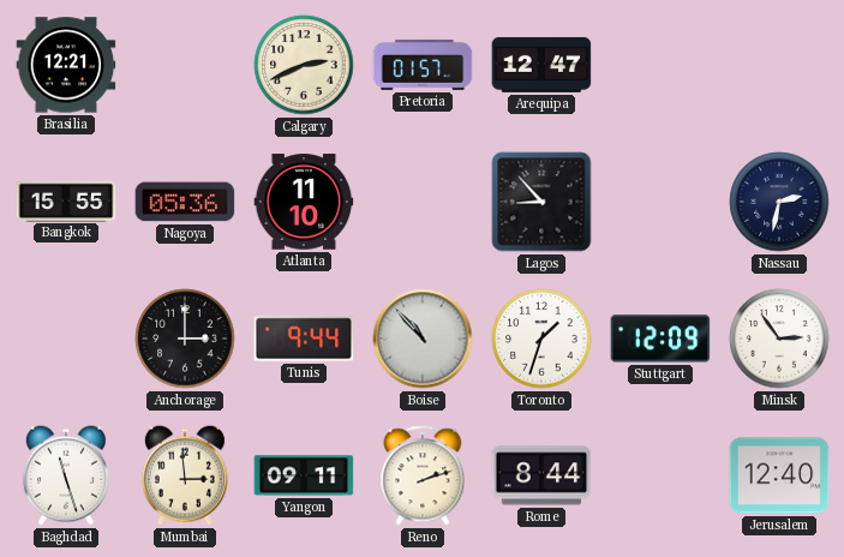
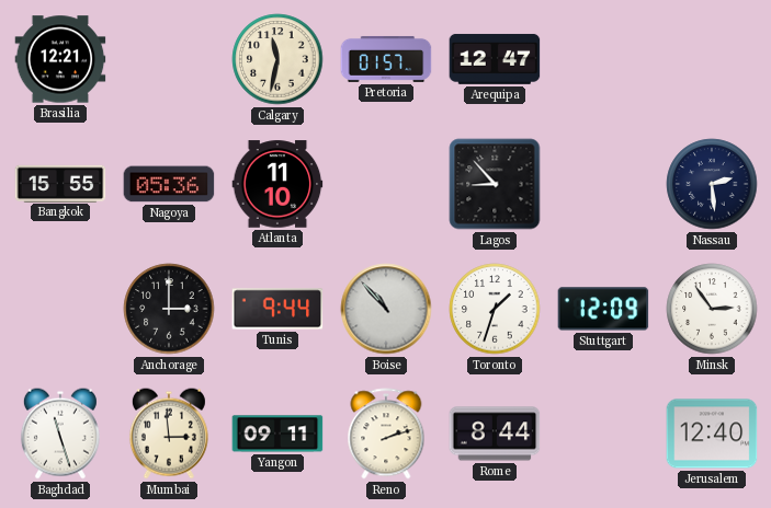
Calgary: 2:41 -> 11:32
Nassau: 2:32 -> 2:29
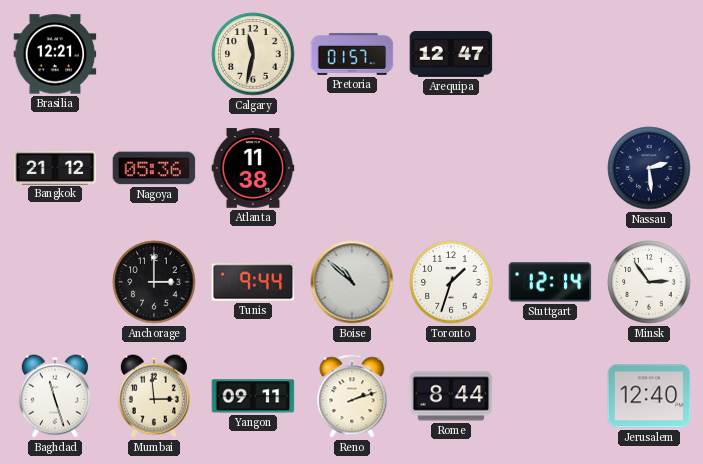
Bangkok: 15:55 -> 21:12
Atlanta: 11:10 -> 11:38
Lagos: 8:53 -> none
Boise: 10:53 -> 10:52
Stuttgart: 12:09 -> 12:14
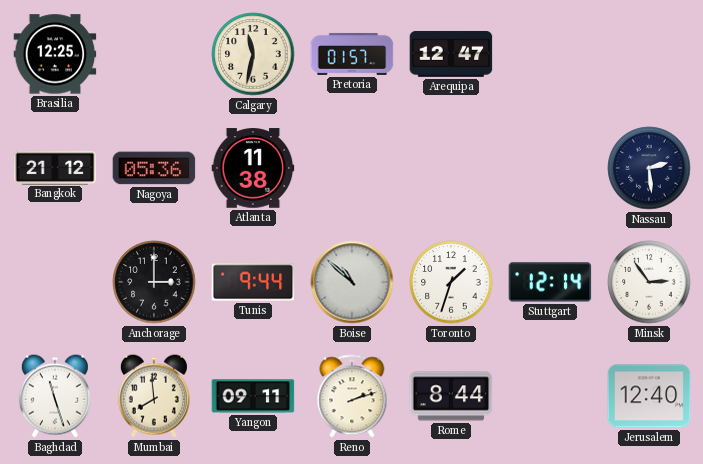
Brasilia: 12:21 -> 12:25
Mumbai: 2:59 -> 7:59
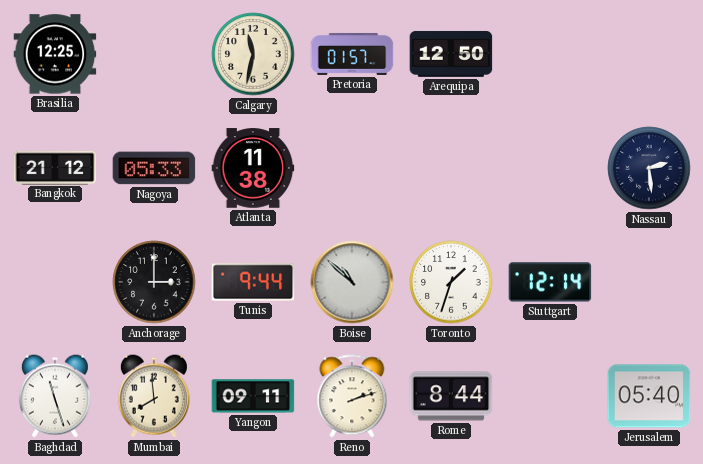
Arequipa: 12:47 -> 12:50
Nagoya: 05:36 -> 05:33
Minsk: 2:54 -> none
Jerusalem: 12:40 -> 05:40
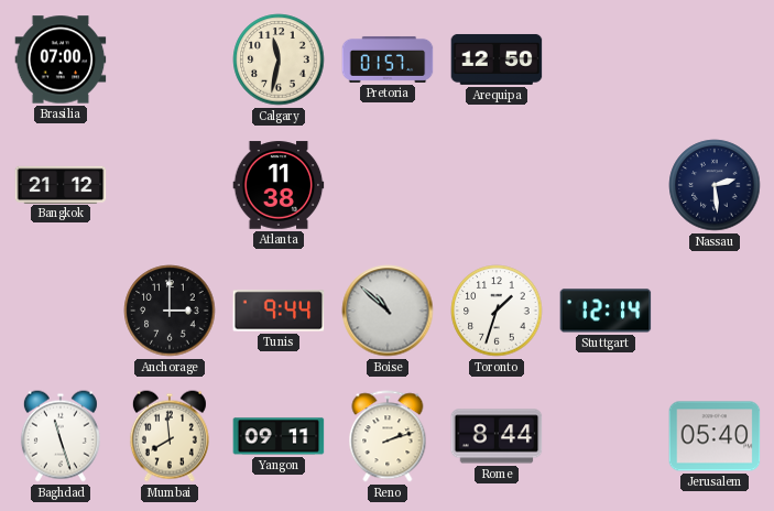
Brasilia: 12:25 -> 07:00
Nagoya: 05:33 -> none
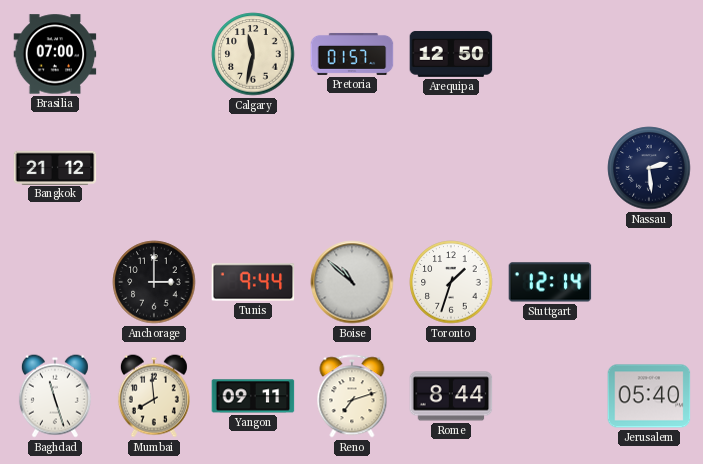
Atlanta: 11:38 -> none
Reno: 2:12 -> 7:12
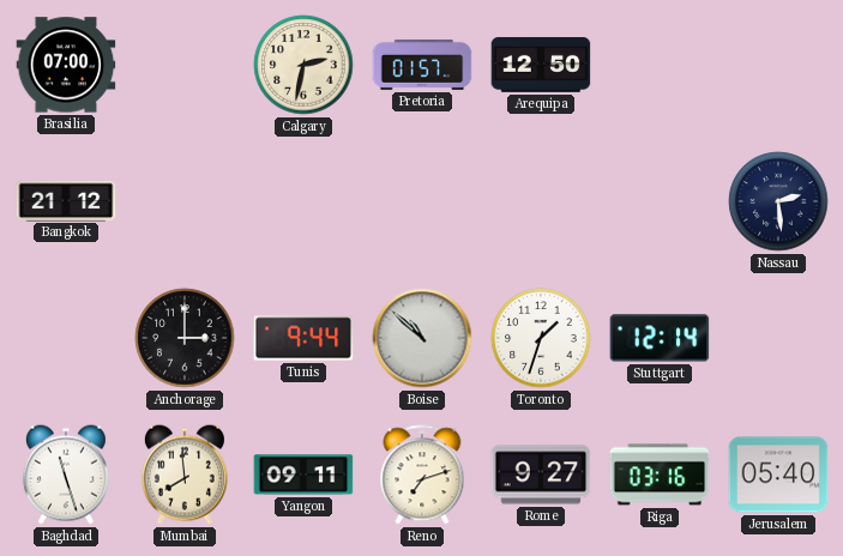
Calgary: 11:32 -> 2:32
Rome: 8:44 -> 9:27
Riga: none -> 03:16
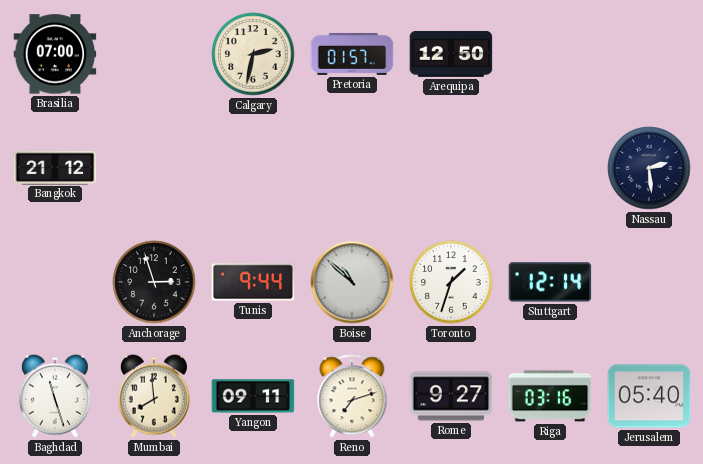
Anchorage: 3:00 -> 2:57
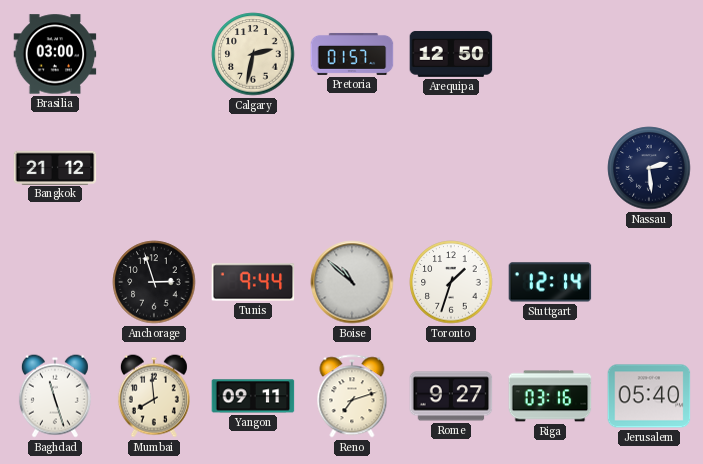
Brasilia: 07:00 -> 03:00
